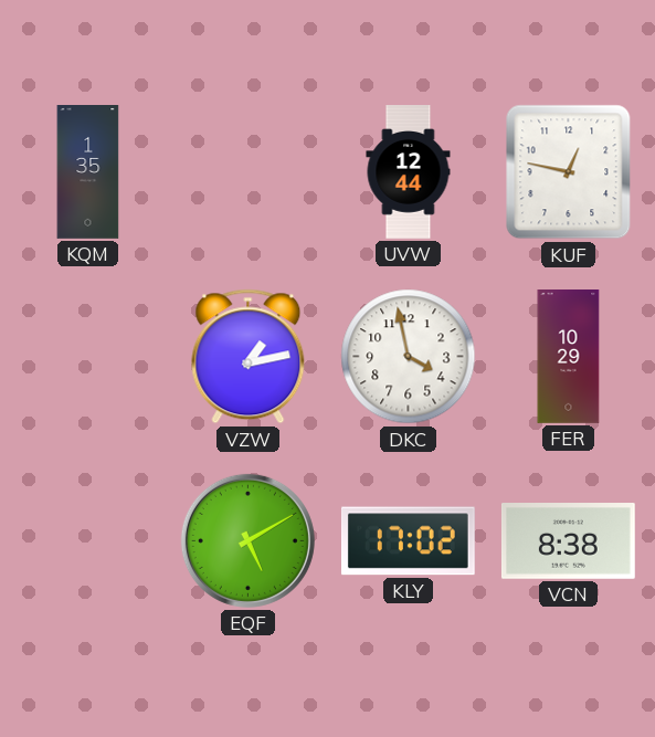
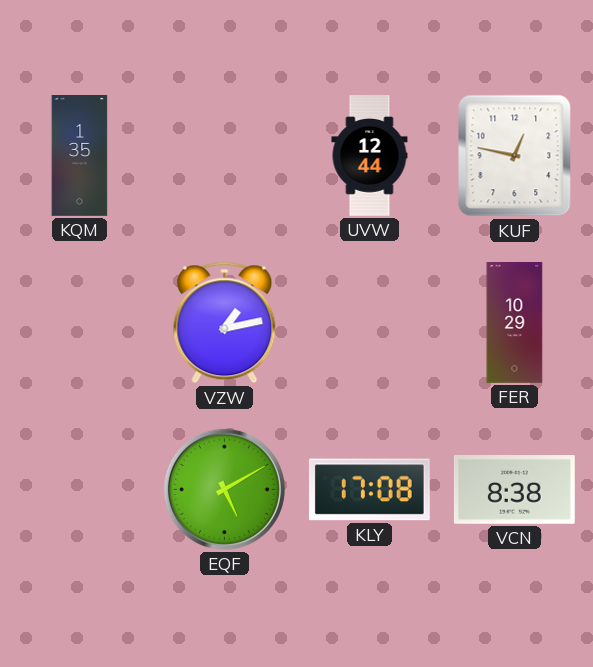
DKC: 3:58 -> none
KLY: 17:02 -> 17:08
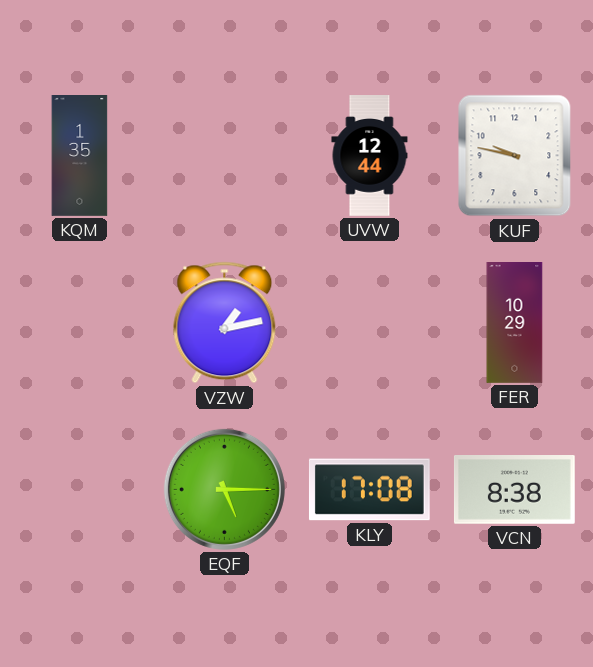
KUF: 12:47 -> 9:47
EQF: 5:10 -> 5:15
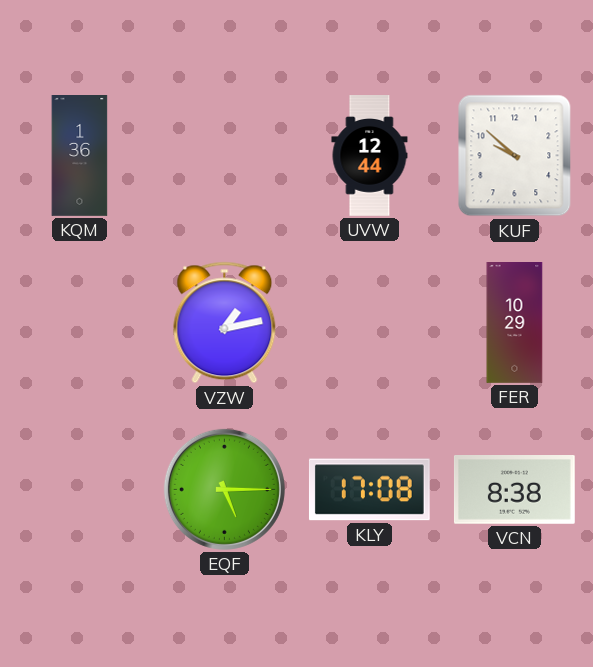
KQM: 1:35 -> 1:36
KUF: 9:47 -> 9:52
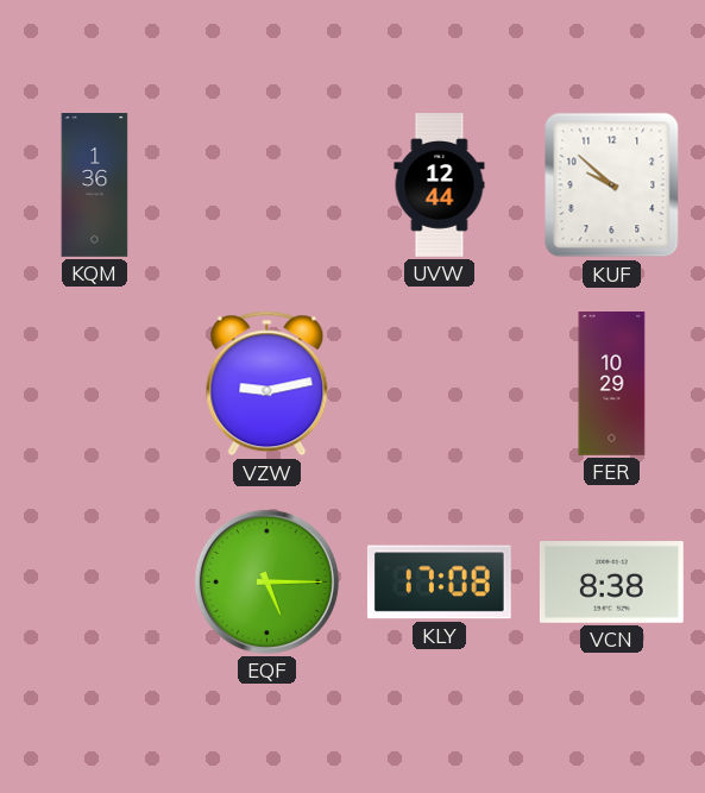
VZW: 1:13 -> 9:13
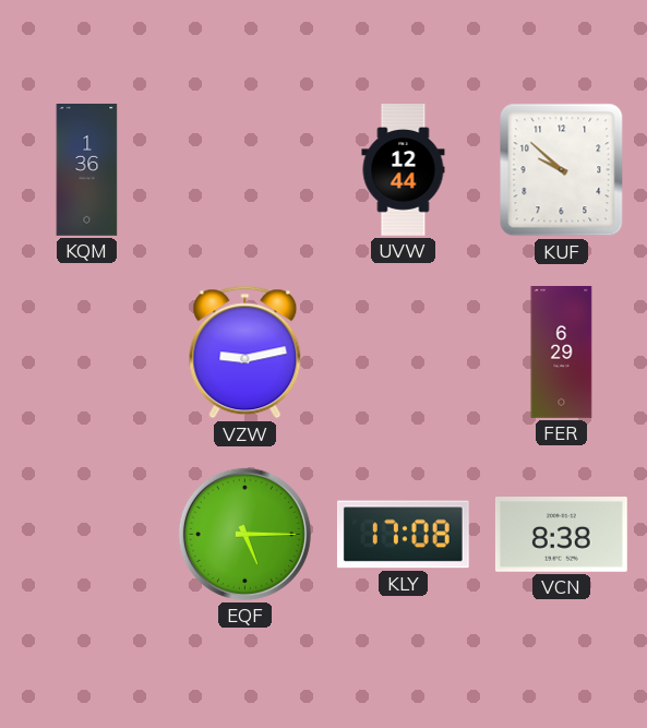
FER: 10:29 -> 6:29
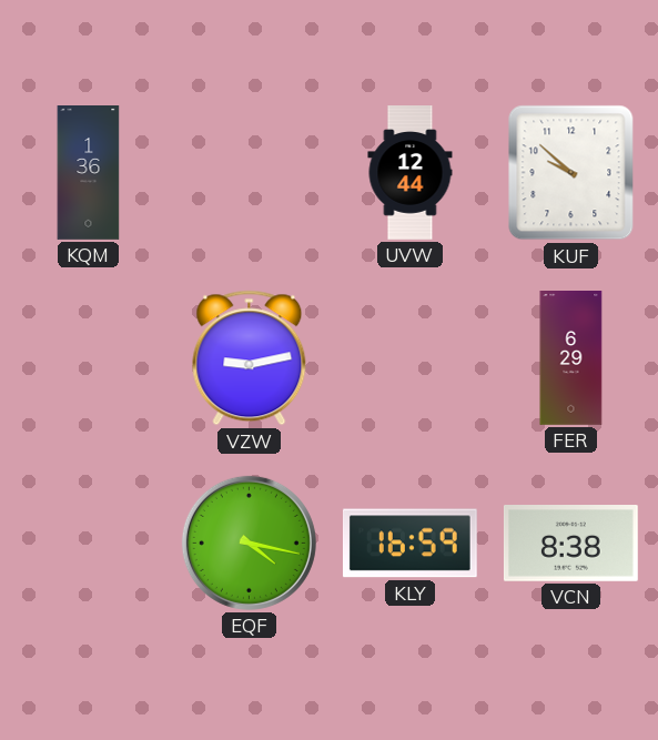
EQF: 5:15 -> 4:17
KLY: 17:08 -> 16:59
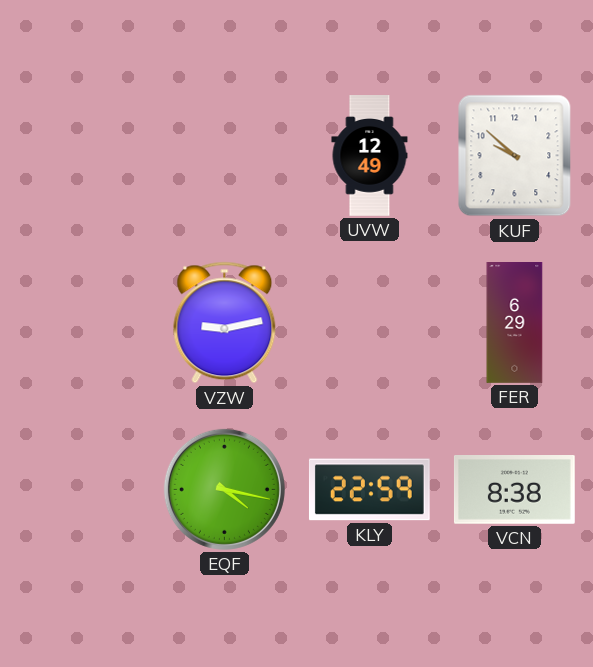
KQM: 1:36 -> none
UVW: 12:44 -> 12:49
KLY: 16:59 -> 22:59
